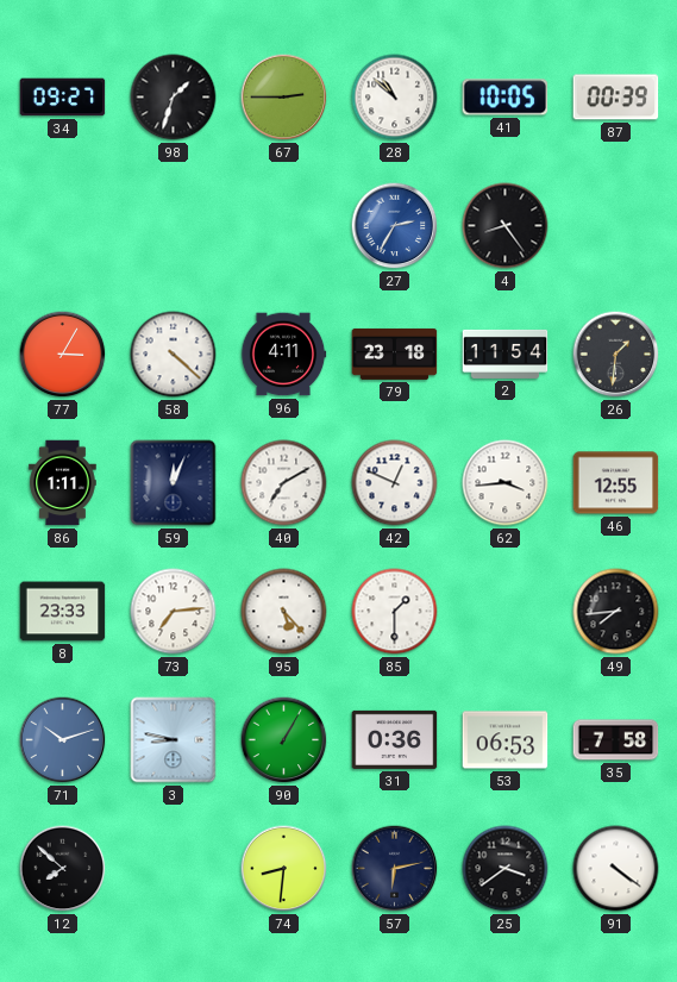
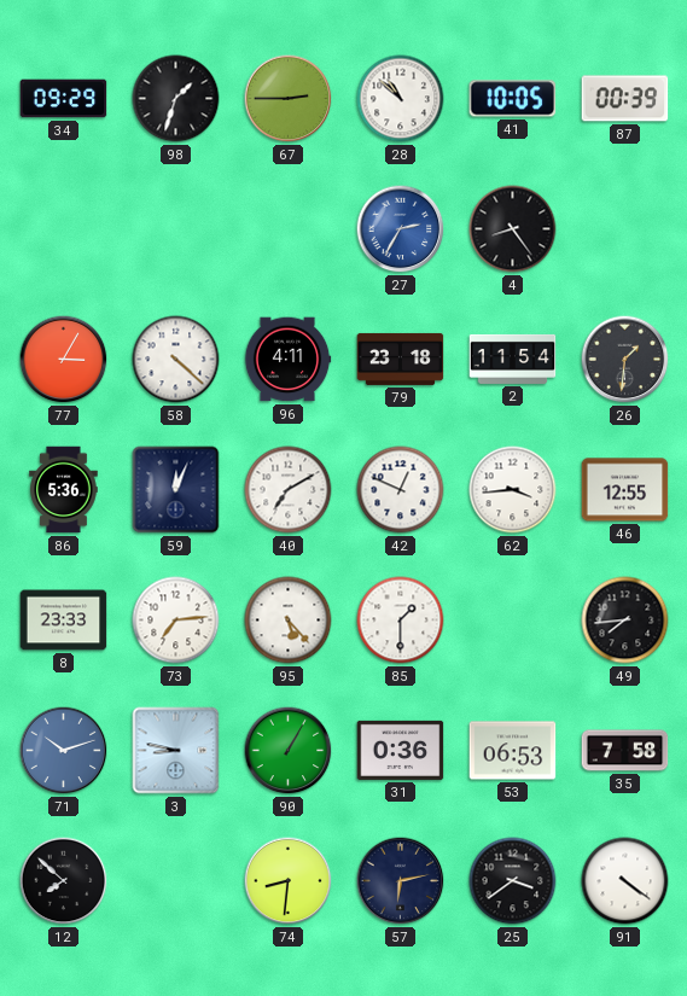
34: 09:27 -> 09:29
86: 1:11 -> 5:36
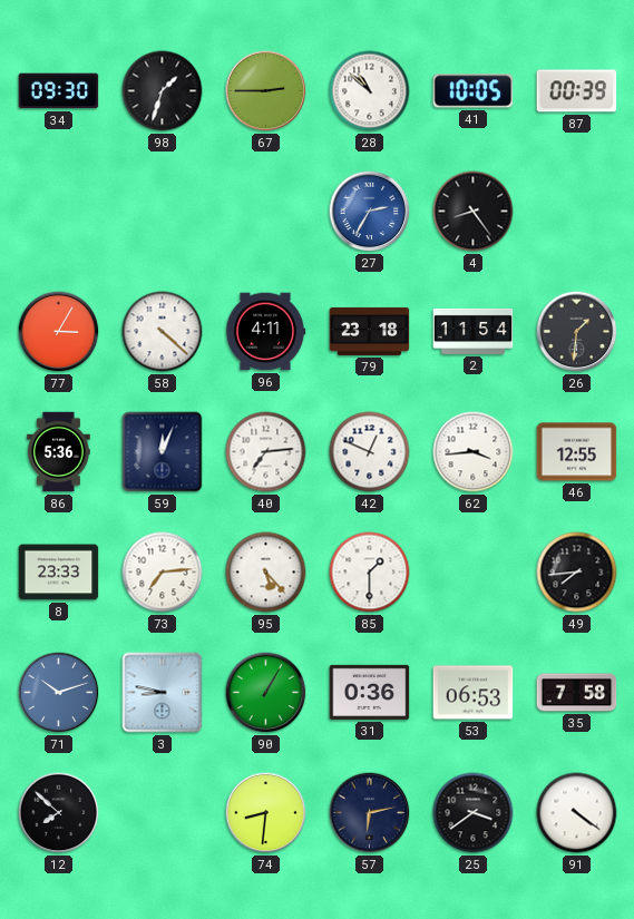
34: 09:29 -> 09:30
40: 7:10 -> 7:14
